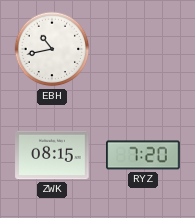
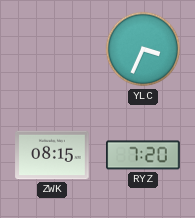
EBH: 10:43 -> none
YLC: none -> 3:34
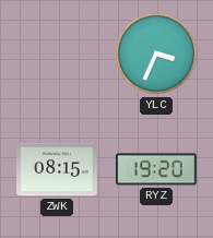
RYZ: 7:20 -> 19:20
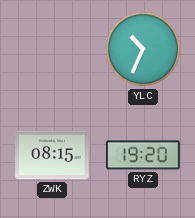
YLC: 3:34 -> 10:34
